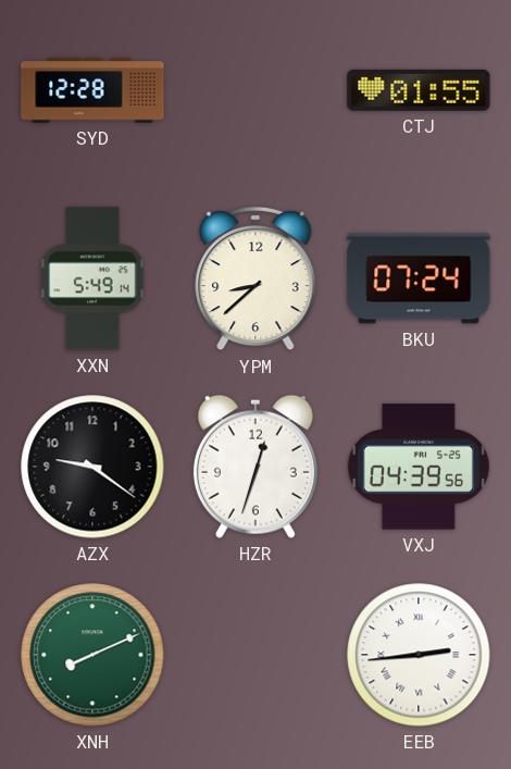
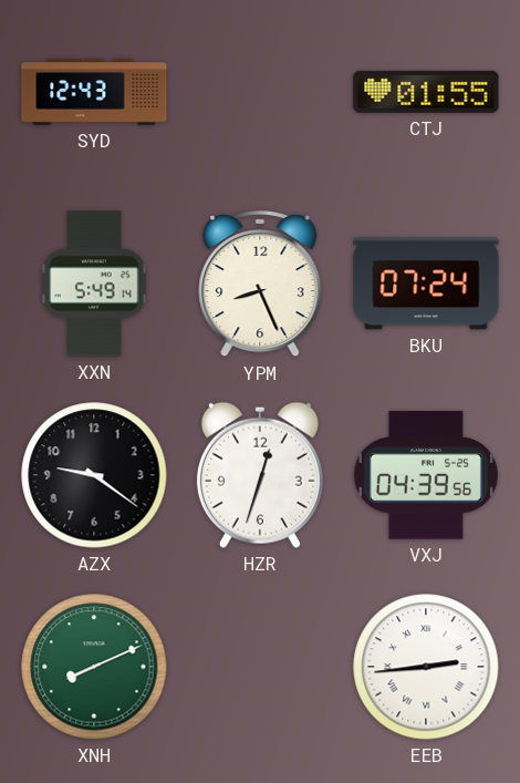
SYD: 12:28 -> 12:43
YPM: 8:38 -> 8:26
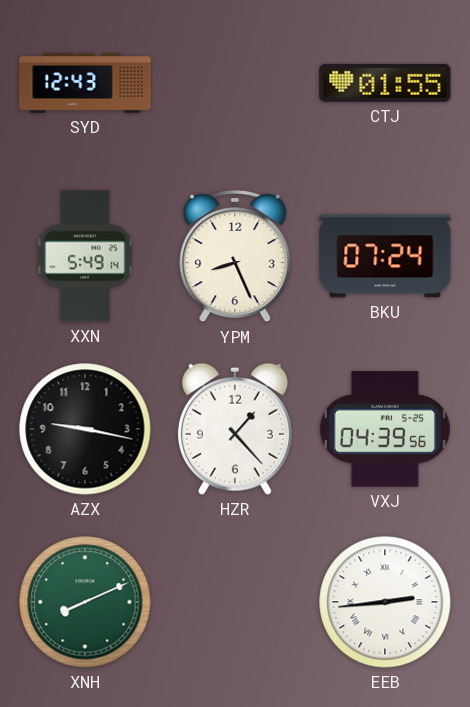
AZX: 9:21 -> 9:17
HZR: 12:33 -> 1:23
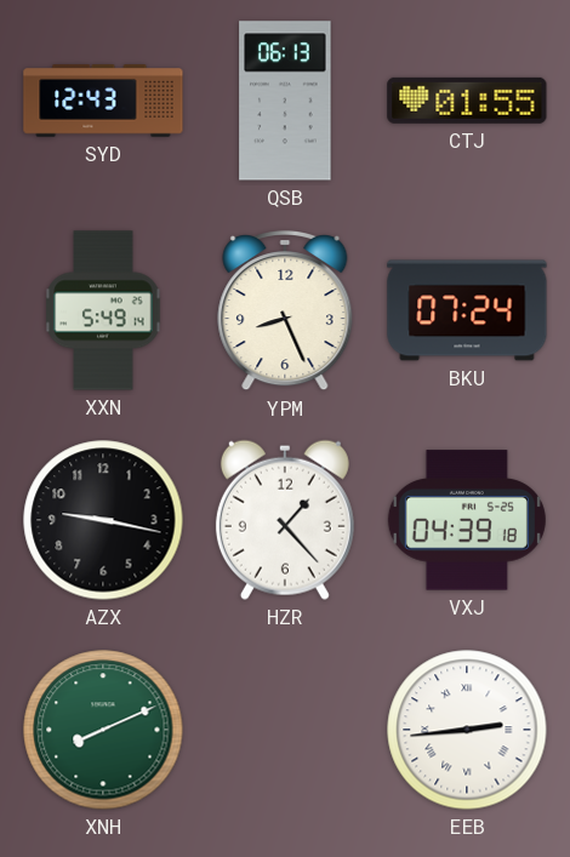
QSB: none -> 06:13
VXJ: 04:39:56 -> 04:39:18
